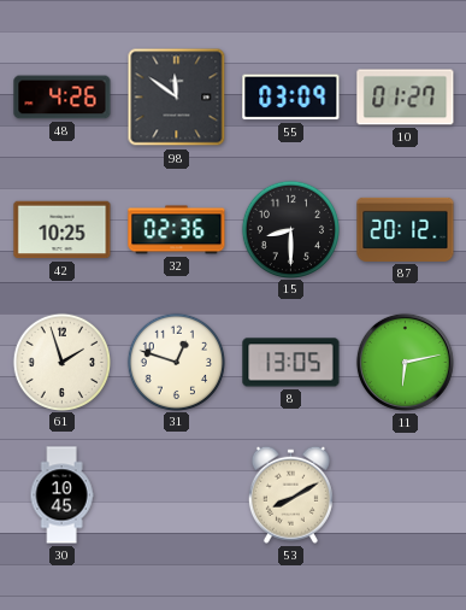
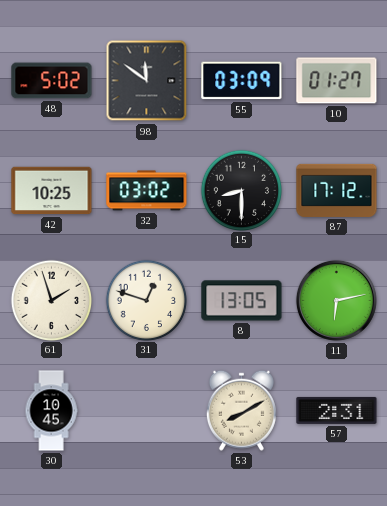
48: 4:26 -> 5:02
32: 02:36 -> 03:02
87: 20:12 -> 17:12
57: none -> 2:31
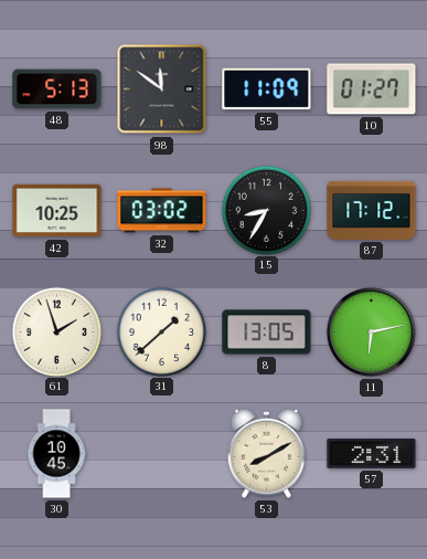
48: 5:02 -> 5:13
55: 03:09 -> 11:09
15: 8:30 -> 8:35
31: 12:48 -> 1:38
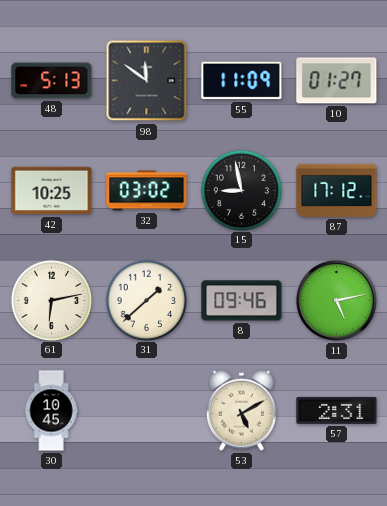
15: 8:35 -> 8:58
61: 1:57 -> 6:13
8: 13:05 -> 09:46
11: 6:13 -> 5:13
53: 8:10 -> 5:10
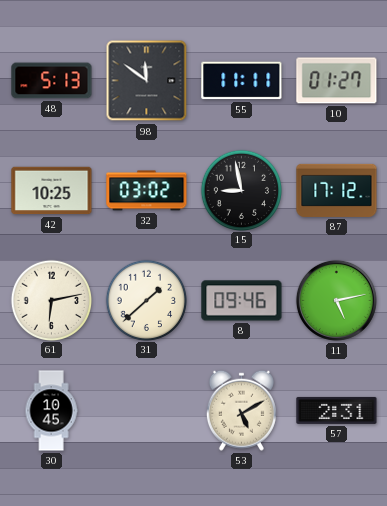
55: 11:09 -> 11:11
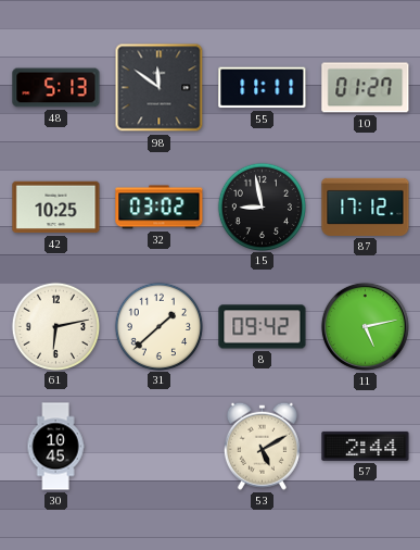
8: 09:46 -> 09:42
57: 2:31 -> 2:44
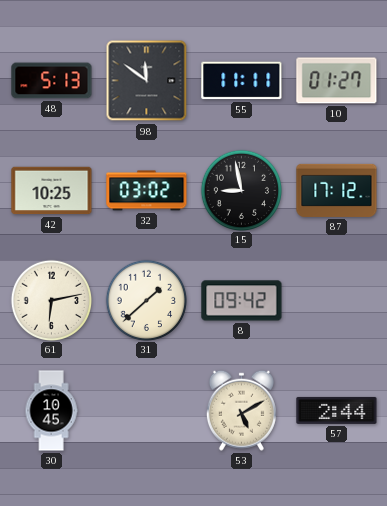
11: 5:13 -> none
